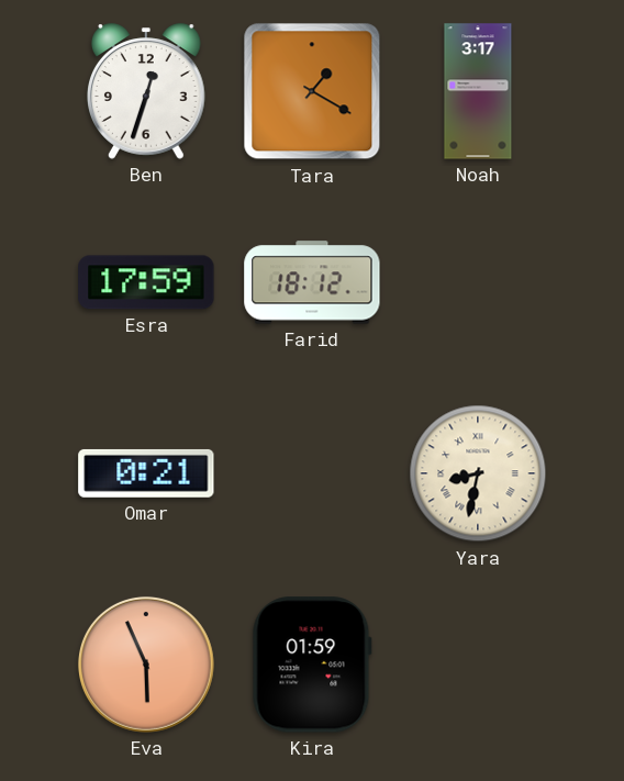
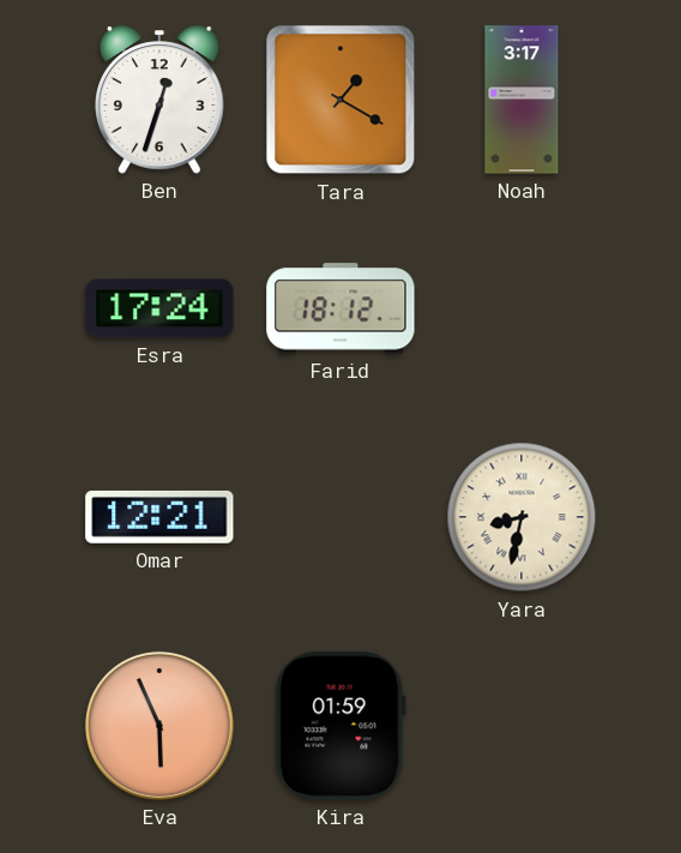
Esra: 17:59 -> 17:24
Omar: 0:21 -> 12:21
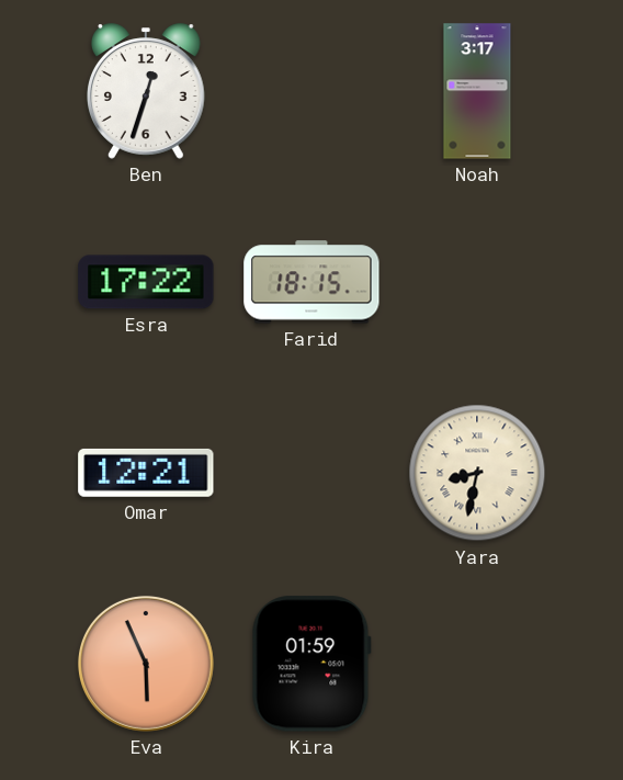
Tara: 1:20 -> none
Esra: 17:24 -> 17:22
Farid: 18:12 -> 18:15
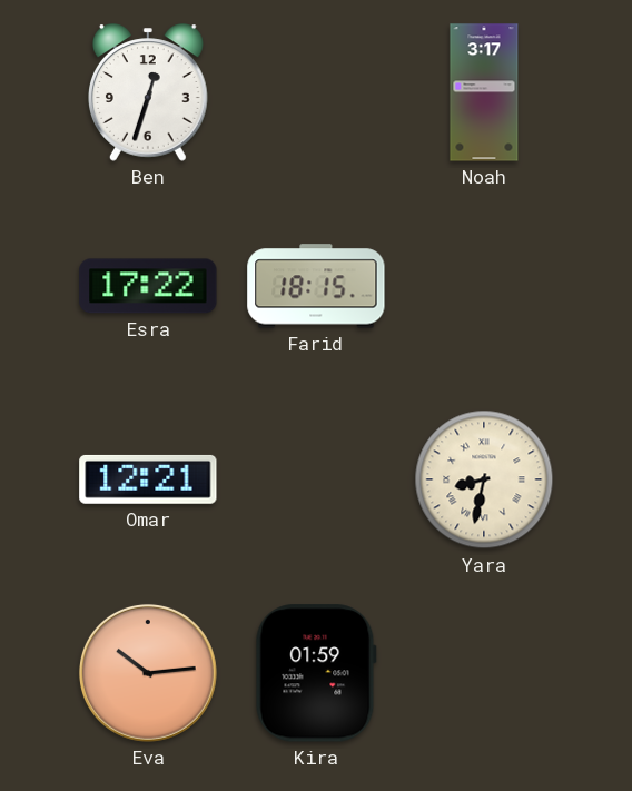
Eva: 5:56 -> 10:14
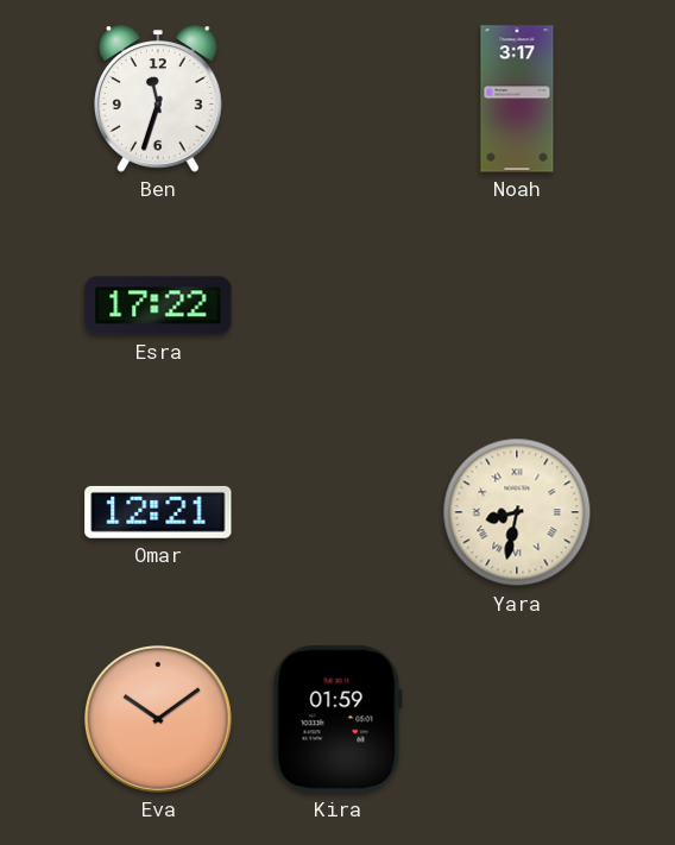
Ben: 12:33 -> 11:33
Farid: 18:15 -> none
Eva: 10:14 -> 10:09
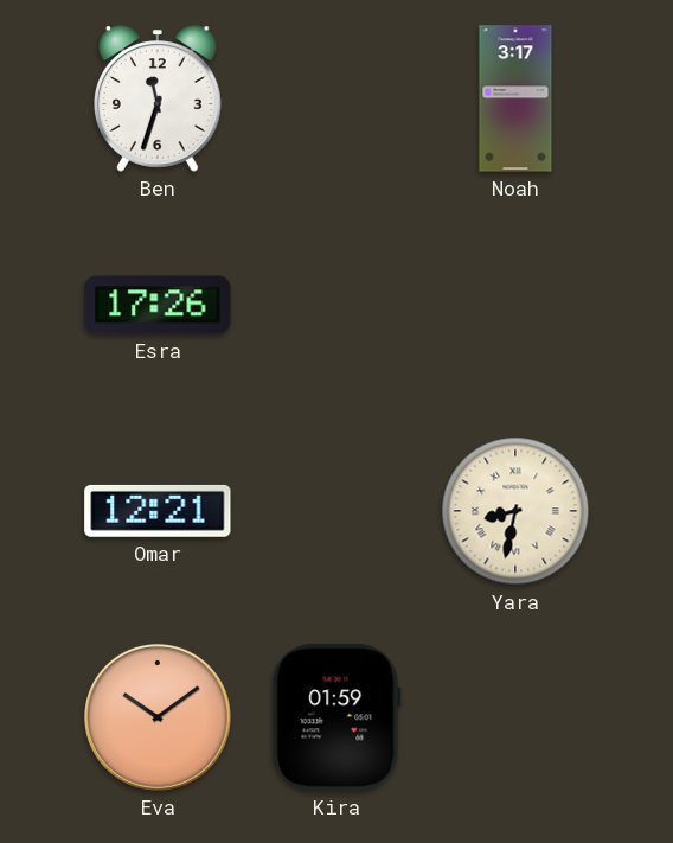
Esra: 17:22 -> 17:26
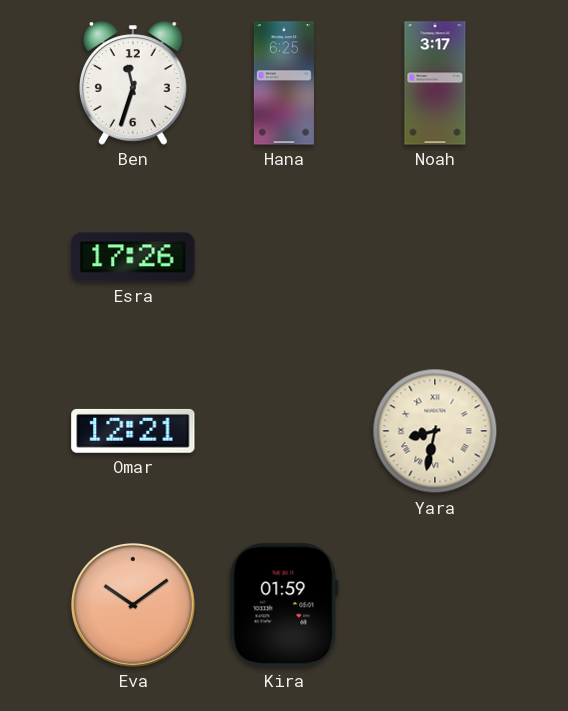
Hana: none -> 6:25
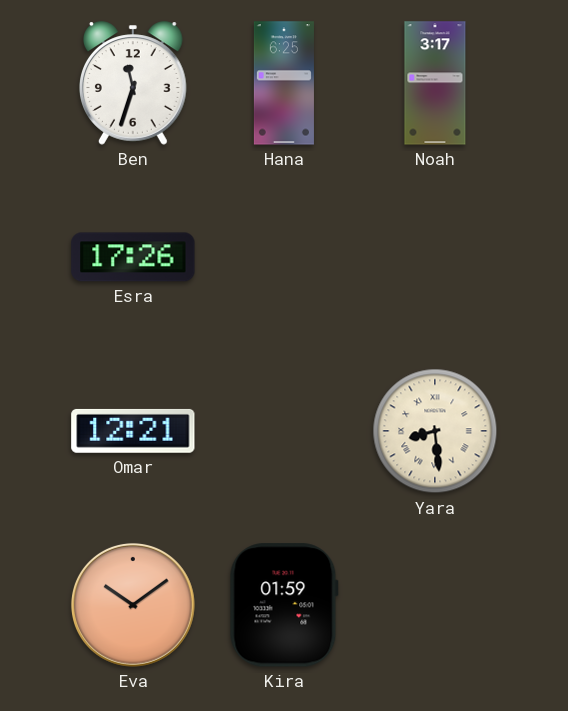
Yara: 8:32 -> 8:29
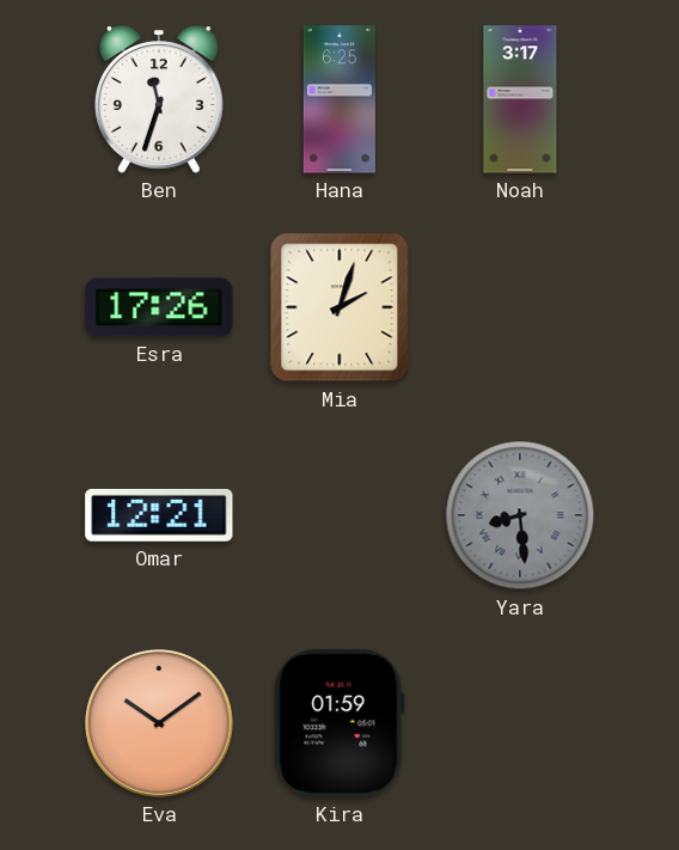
Mia: none -> 2:03
Yara dial: cream -> grey
